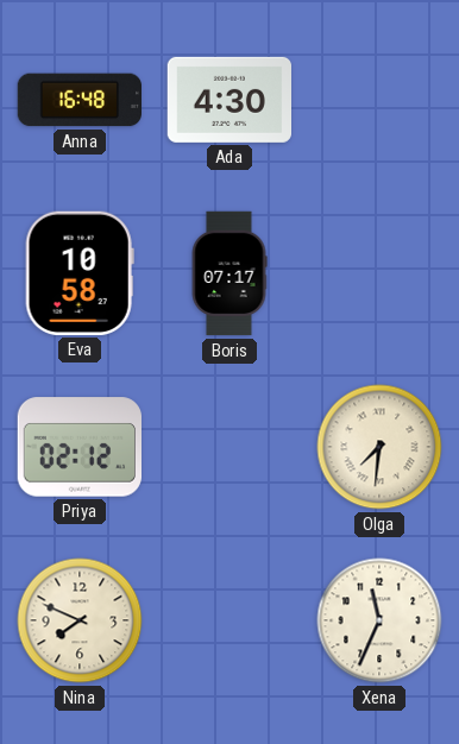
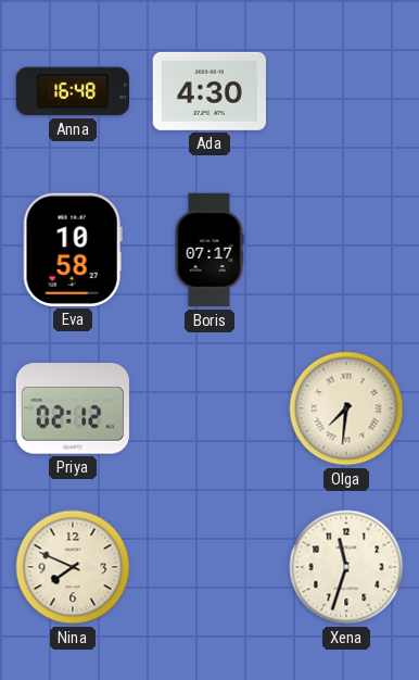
Xena: 11:34 -> 11:33
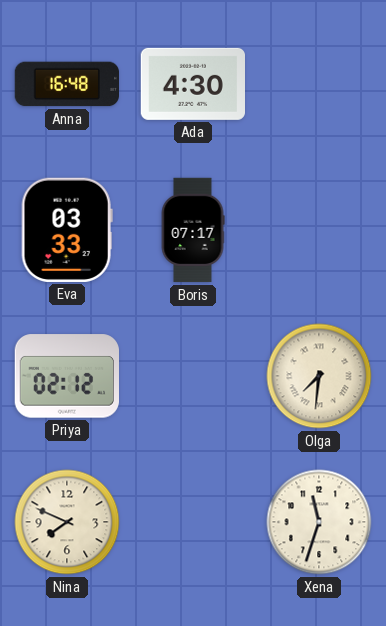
Eva: 10:58 -> 03:33
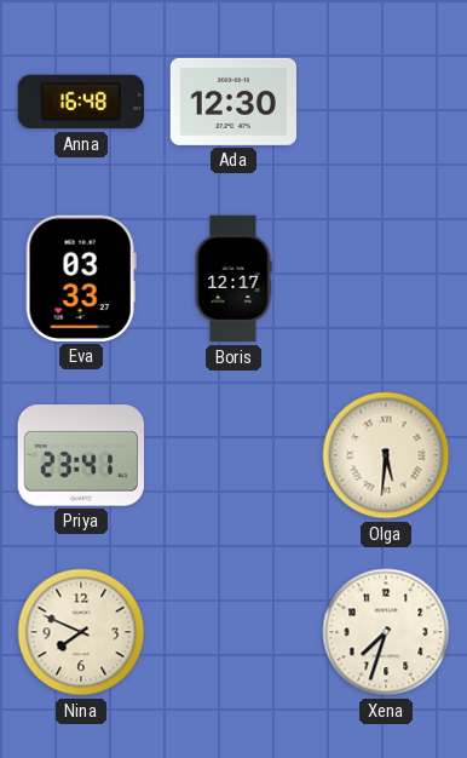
Ada: 4:30 -> 12:30
Boris: 07:17 -> 12:17
Priya: 02:12 -> 23:41
Olga: 7:31 -> 5:31
Xena: 11:33 -> 7:33
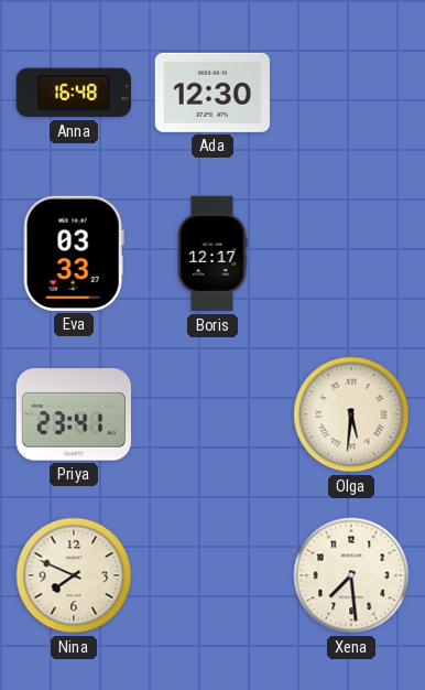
Xena: 7:33 -> 7:29
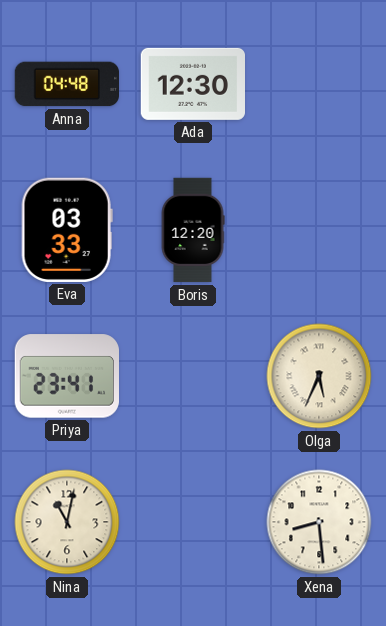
Anna: 16:48 -> 04:48
Boris: 12:17 -> 12:20
Olga: 5:31 -> 5:34
Nina: 7:49 -> 11:02
Xena: 7:29 -> 8:29
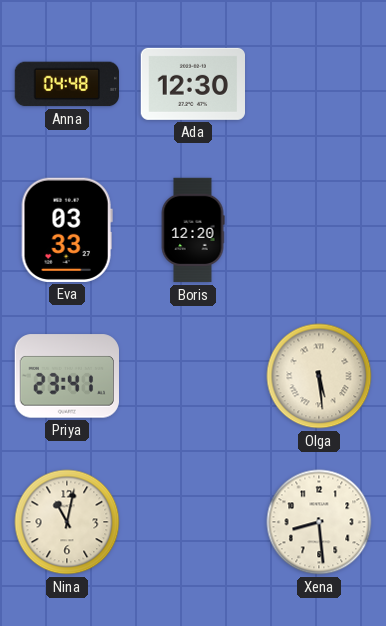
Olga: 5:34 -> 5:29
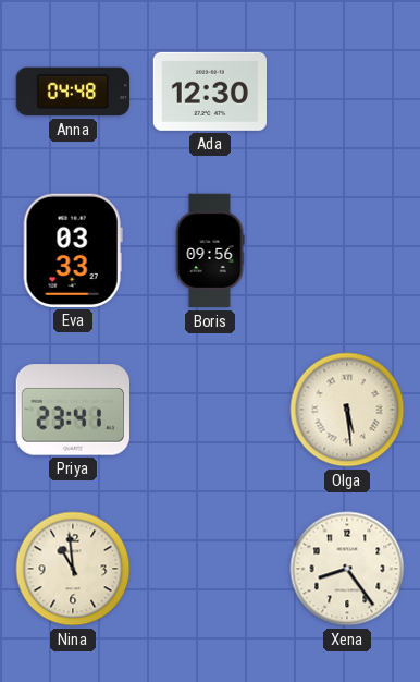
Boris: 12:20 -> 09:56
Nina: 11:02 -> 10:59
Xena: 8:29 -> 8:24
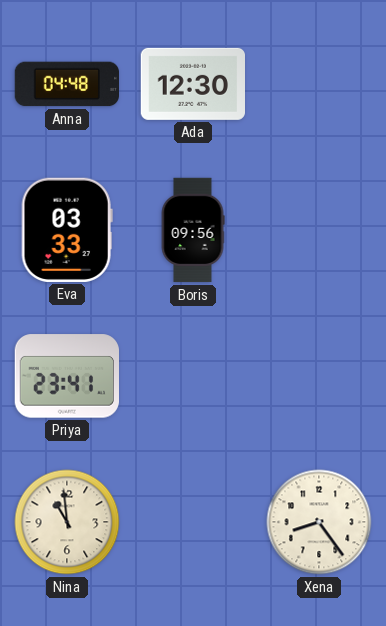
Olga: 5:29 -> none
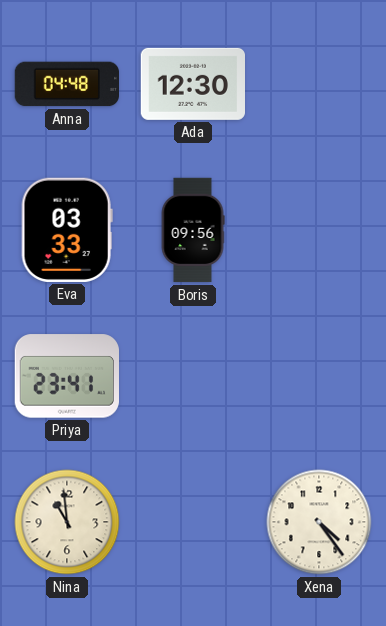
Xena: 8:24 -> 4:24
